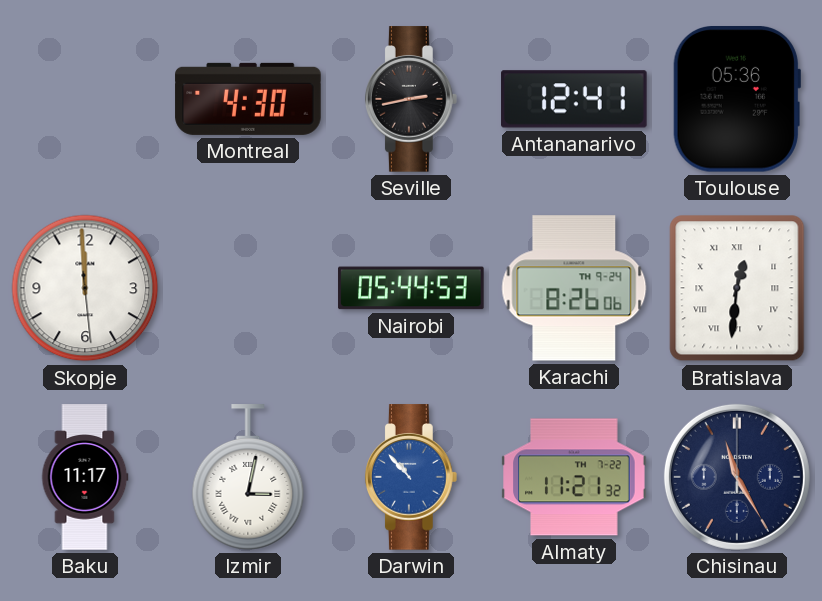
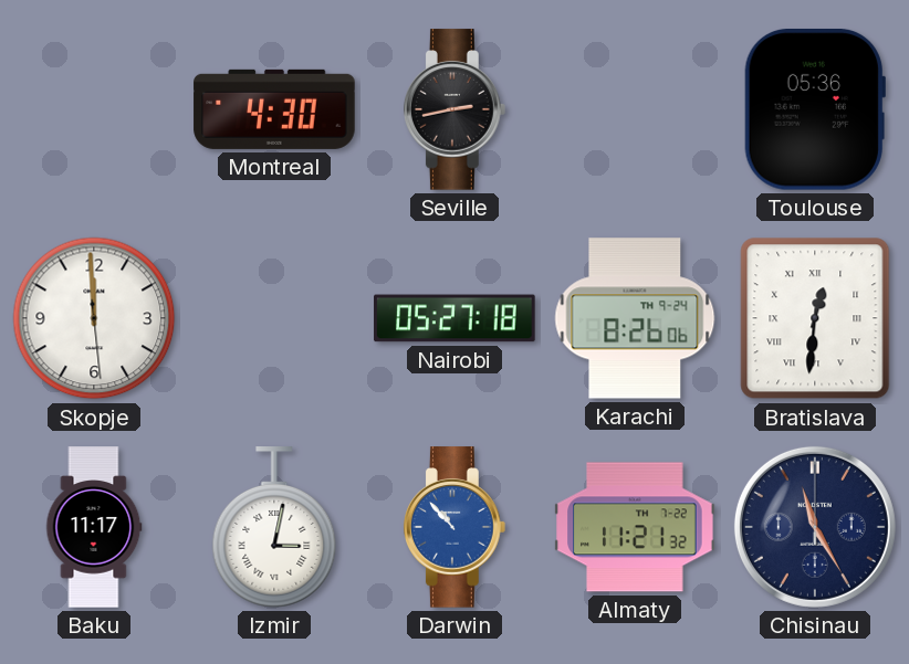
Antananarivo: 12:41 -> none
Nairobi: 05:44 -> 05:27
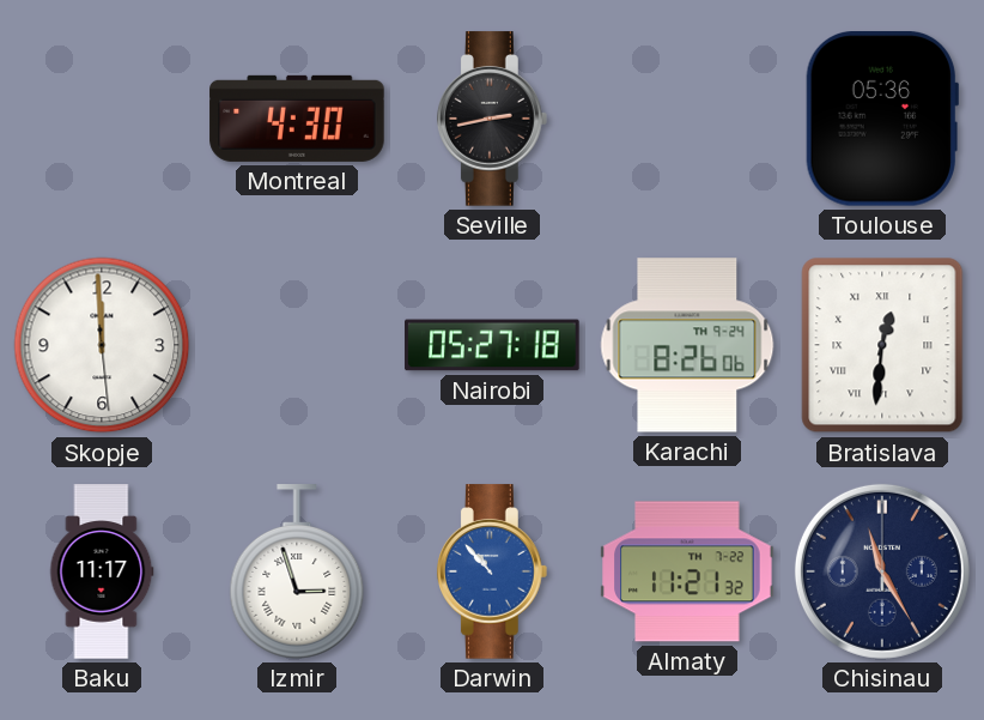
Izmir: 3:02 -> 2:57
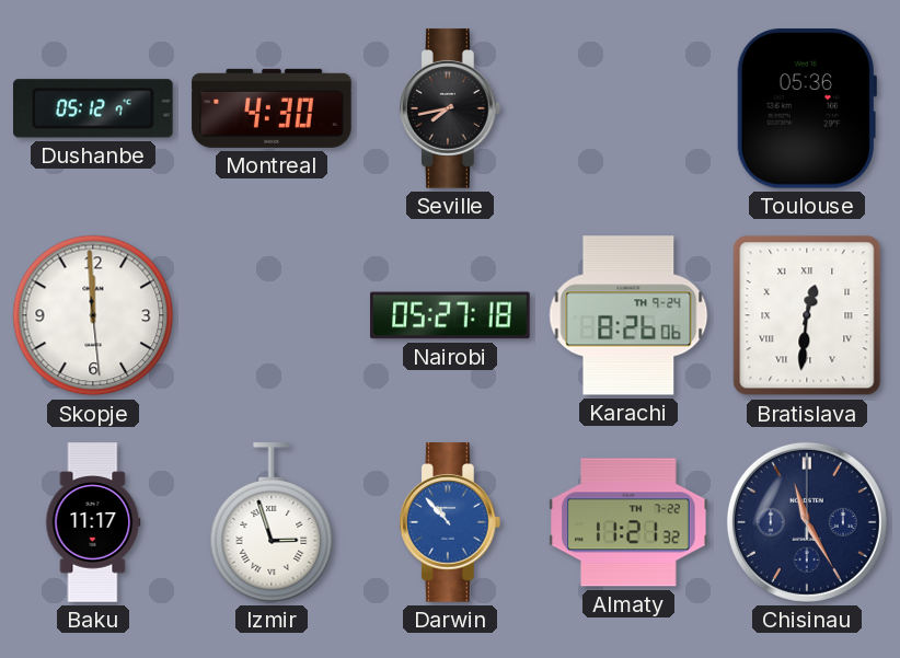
Dushanbe: none -> 05:12
Seville: 2:43 -> 7:43
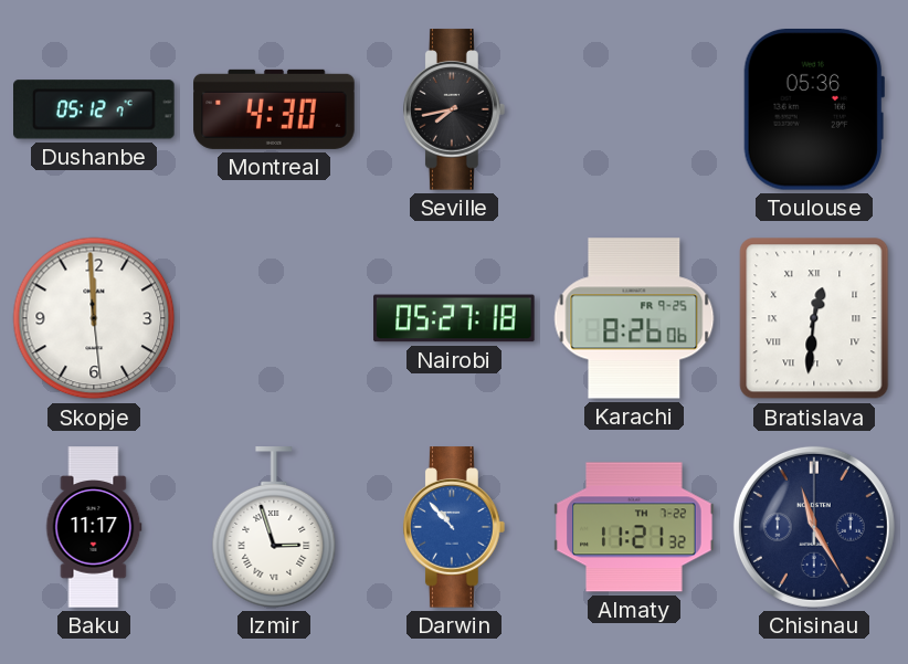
Karachi date: TH 9-24 -> FR 9-25
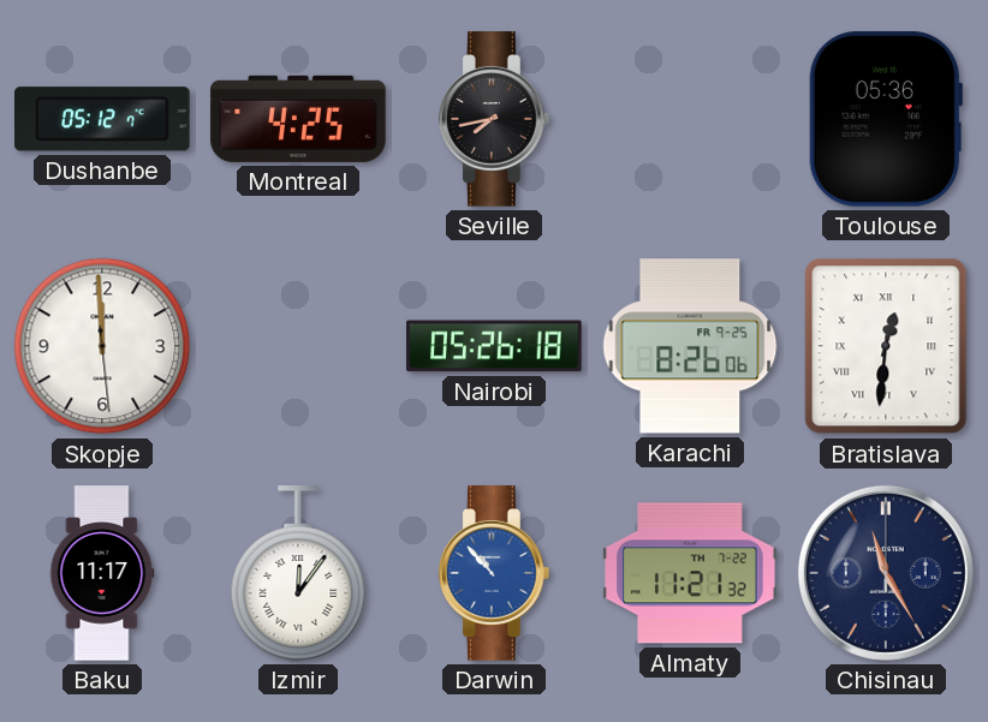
Montreal: 4:30 -> 4:25
Nairobi: 05:27 -> 05:26
Izmir: 2:57 -> 12:06
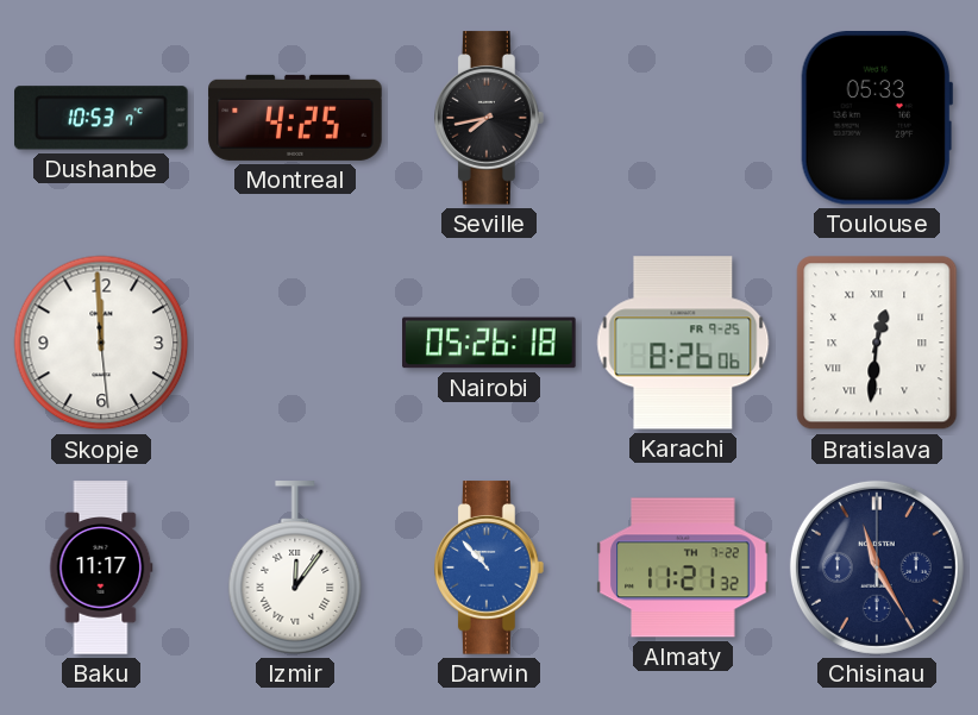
Dushanbe: 05:12 -> 10:53
Toulouse: 05:36 -> 05:33
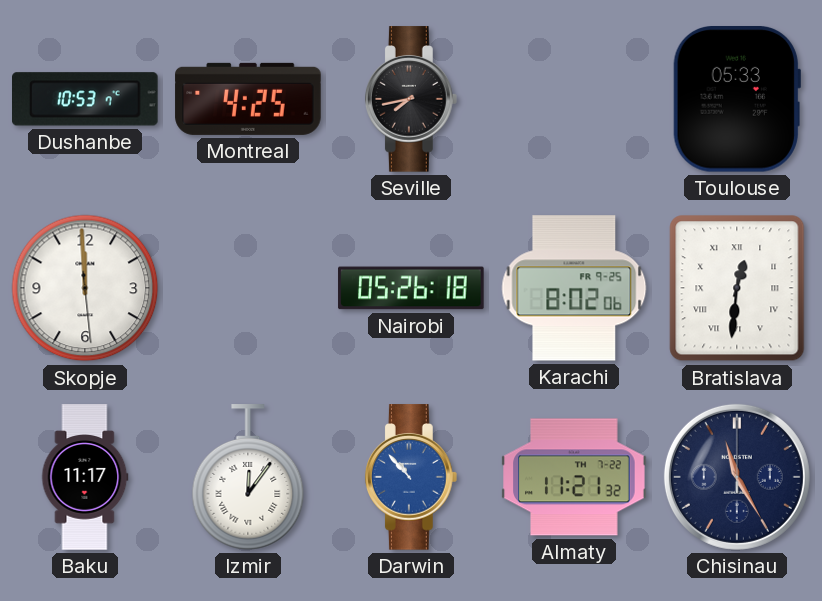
Karachi: 8:26 -> 8:02
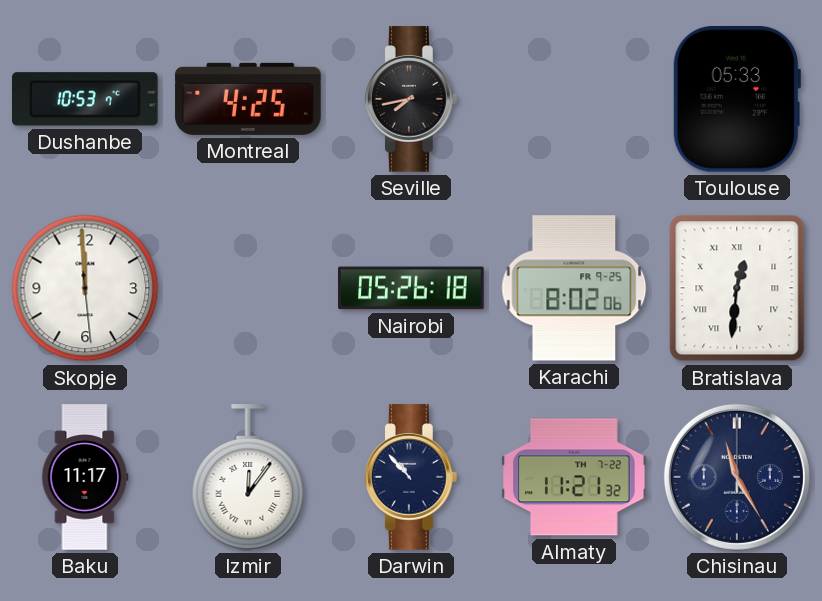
Darwin dial: blue -> navy
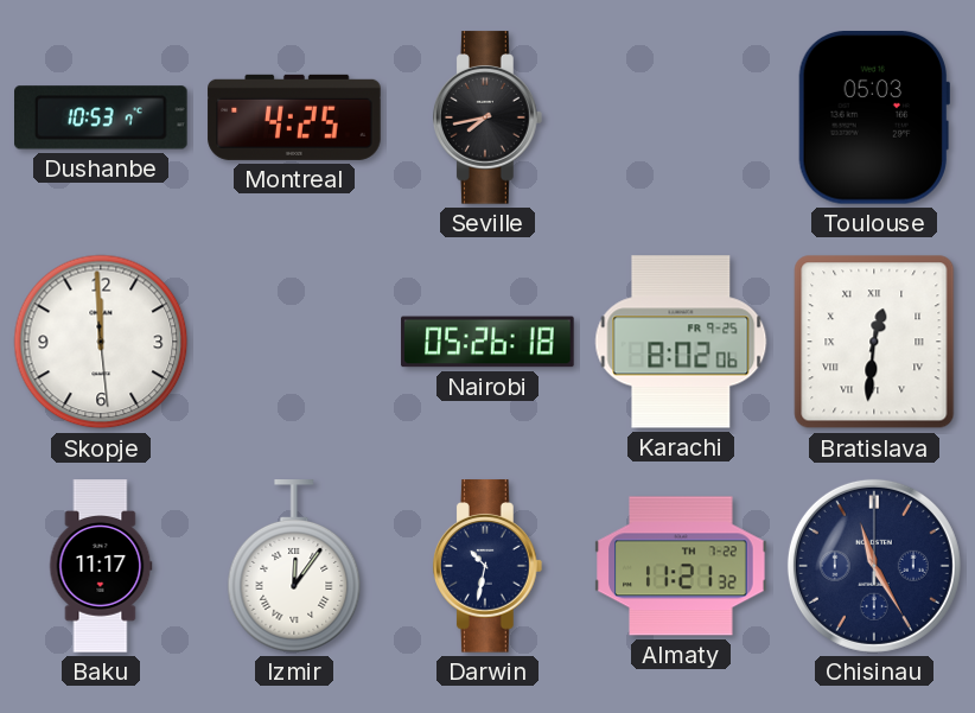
Toulouse: 05:33 -> 05:03
Darwin: 10:53 -> 10:32
